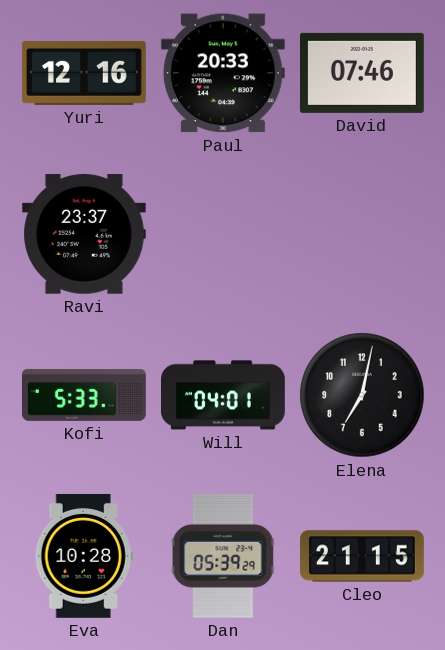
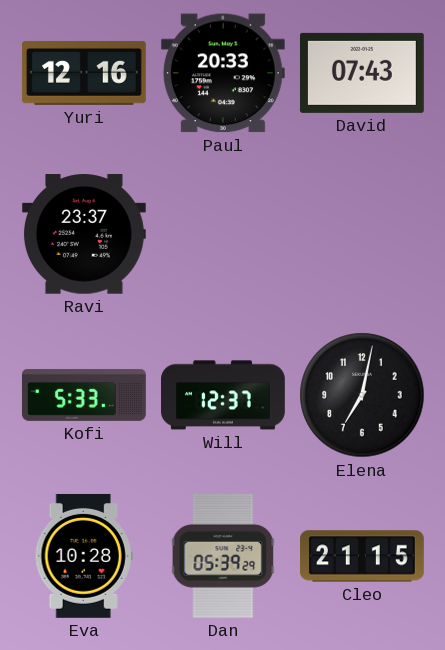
David: 07:46 -> 07:43
Will: 04:01 -> 12:37
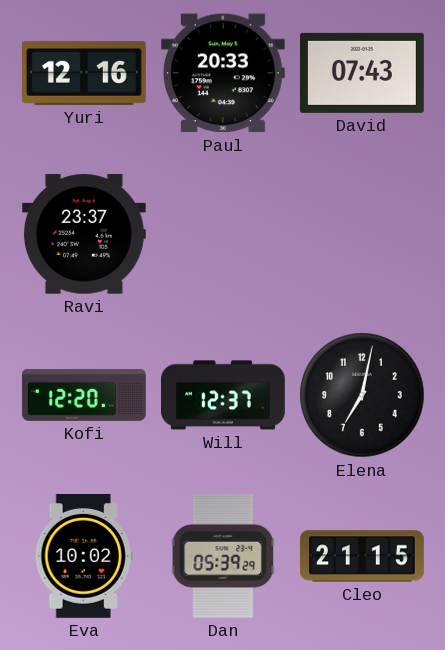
Kofi: 5:33 -> 12:20
Eva: 10:28 -> 10:02
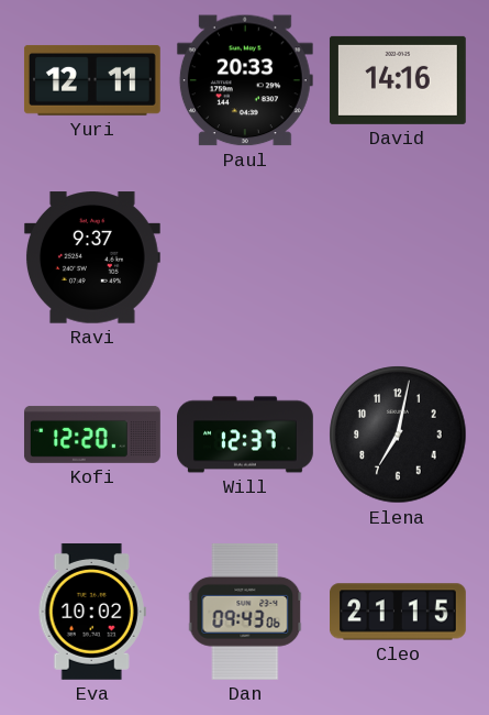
Yuri: 12:16 -> 12:11
David: 07:43 -> 14:16
Ravi: 23:37 -> 9:37
Dan: 05:39 -> 09:43
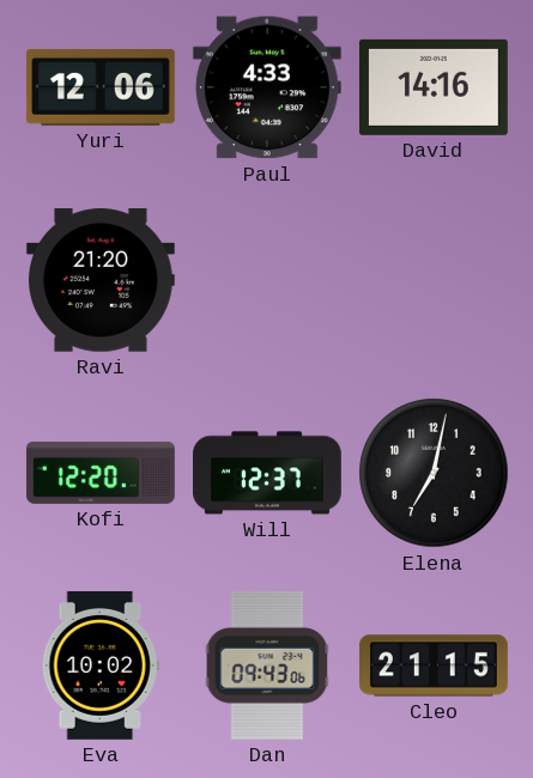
Yuri: 12:11 -> 12:06
Paul: 20:33 -> 4:33
Ravi: 9:37 -> 21:20
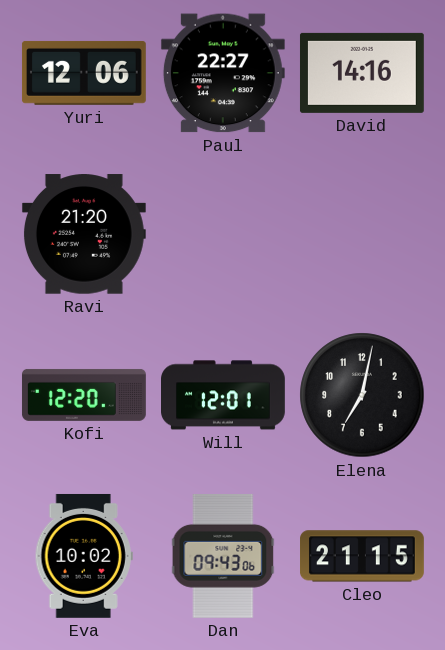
Paul: 4:33 -> 22:27
Will: 12:37 -> 12:01
